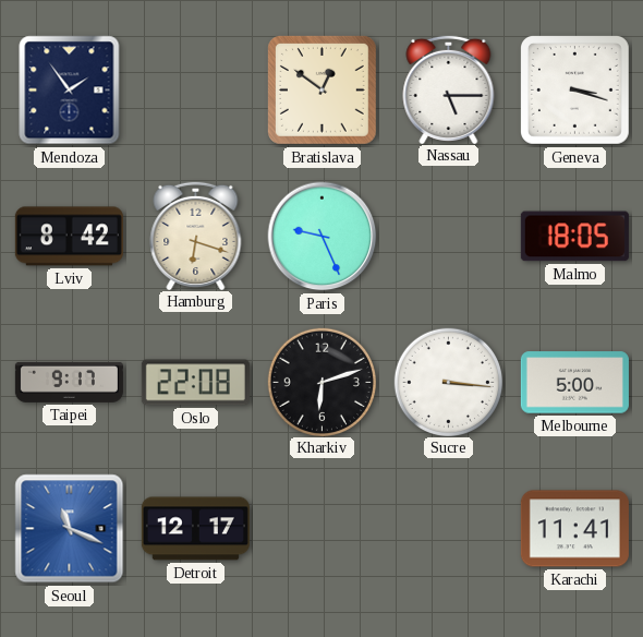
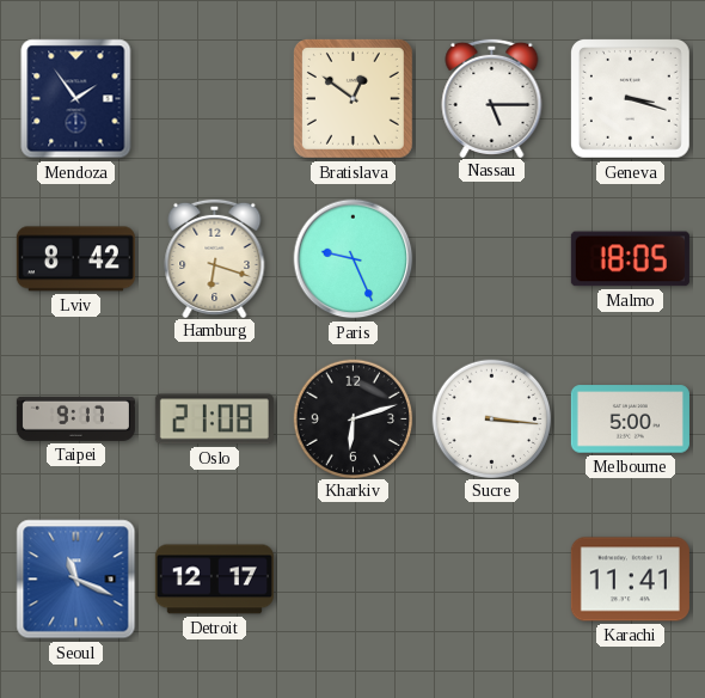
Oslo: 22:08 -> 21:08
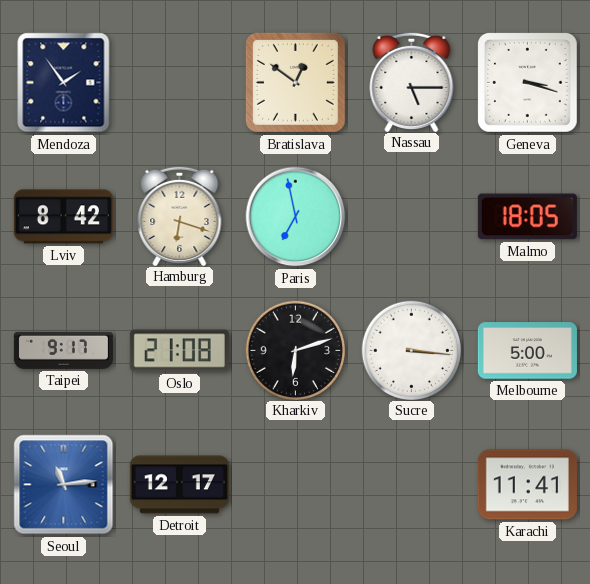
Paris: 9:26 -> 6:58
Seoul: 11:19 -> 11:14
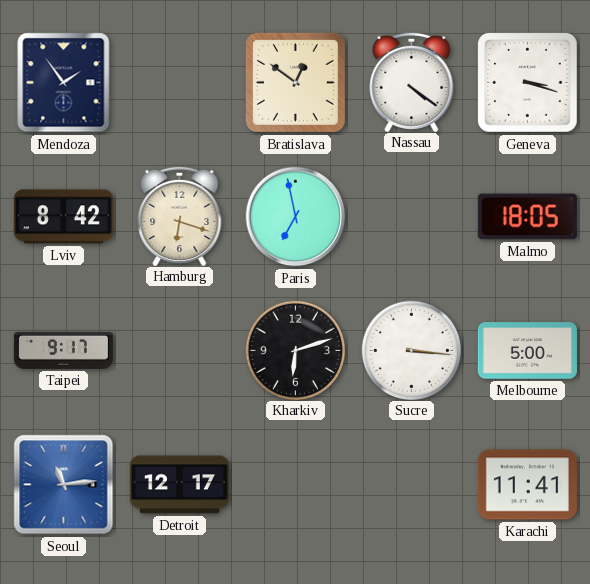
Nassau: 5:15 -> 4:21
Oslo: 21:08 -> none
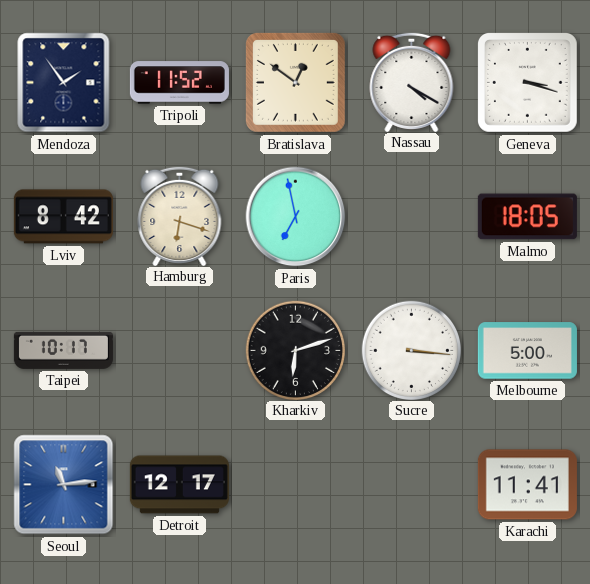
Tripoli: none -> 11:52
Nassau: 4:21 -> 4:20
Taipei: 9:17 -> 10:17
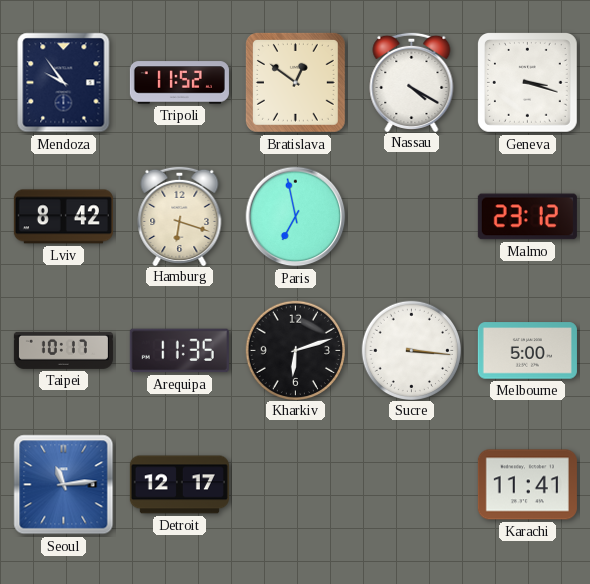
Mendoza: 1:54 -> 9:54
Malmo: 18:05 -> 23:12
Arequipa: none -> 11:35
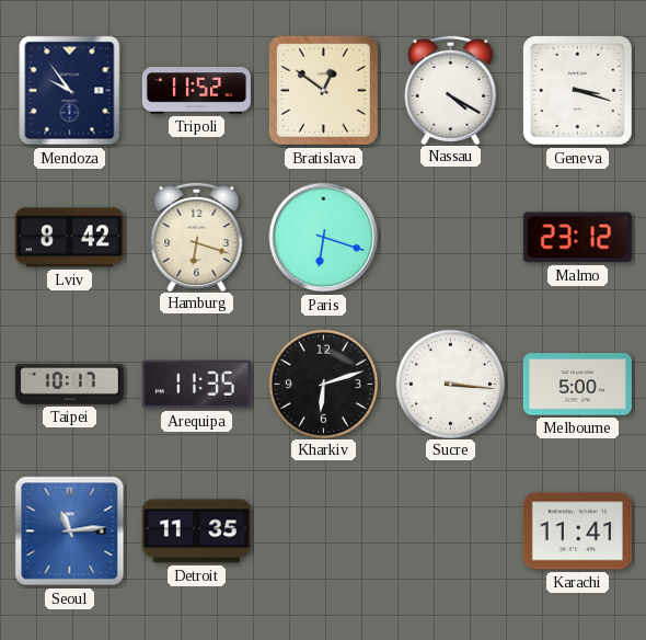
Paris: 6:58 -> 6:18
Detroit: 12:17 -> 11:35
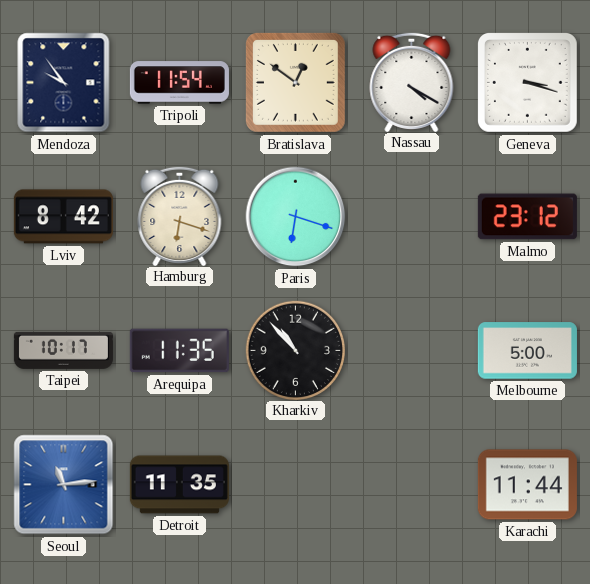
Tripoli: 11:52 -> 11:54
Kharkiv: 6:12 -> 10:53
Sucre: 3:16 -> none
Karachi: 11:41 -> 11:44
